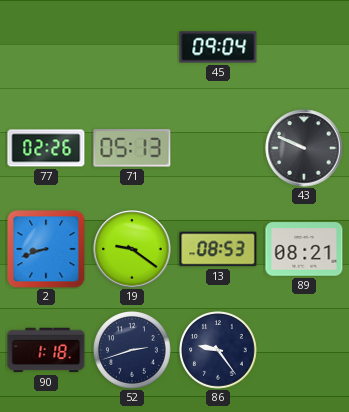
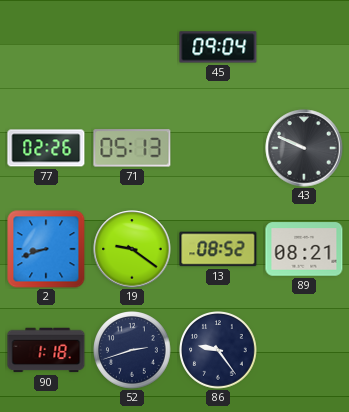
13: 08:53 -> 08:52
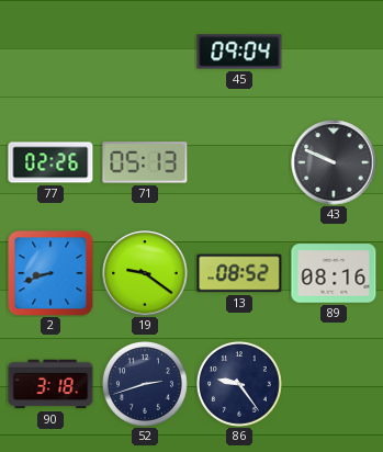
89: 08:21 -> 08:16
90: 1:18 -> 3:18
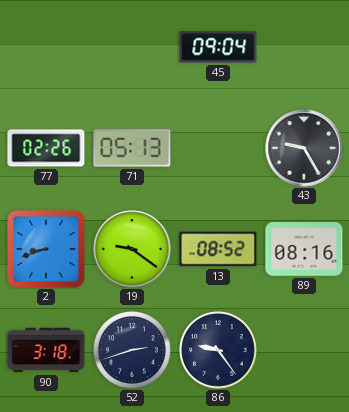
43: 9:49 -> 9:25
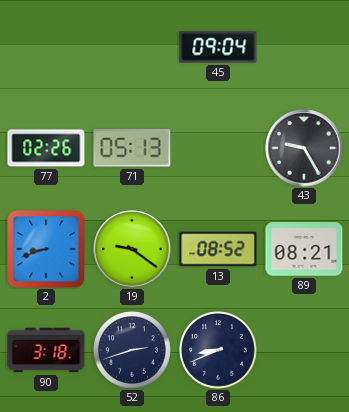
89: 08:16 -> 08:21
86: 9:24 -> 8:41
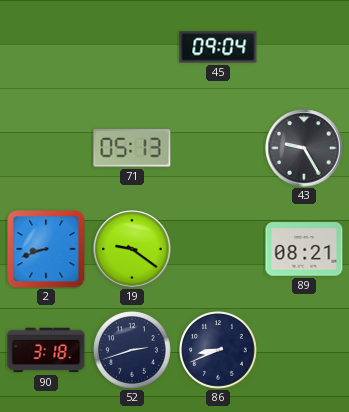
77: 02:26 -> none
13: 08:52 -> none
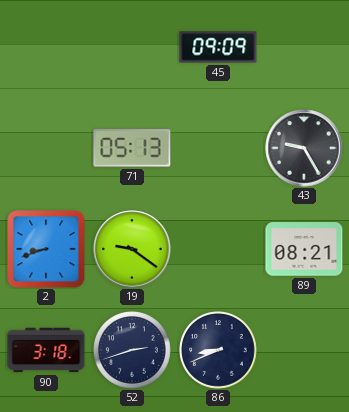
45: 09:04 -> 09:09
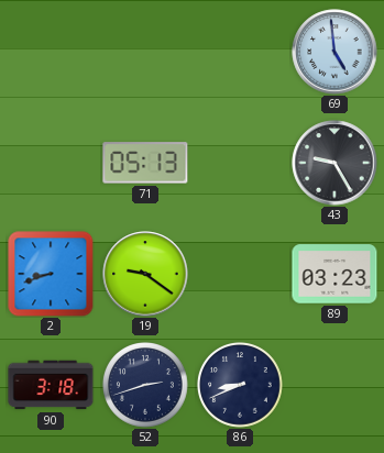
45: 09:09 -> none
69: none -> 4:59
89: 08:21 -> 03:23
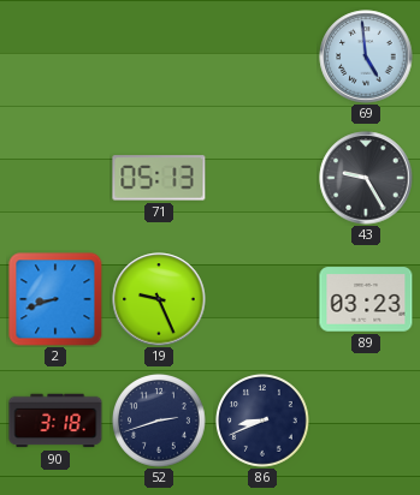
19: 9:21 -> 9:26
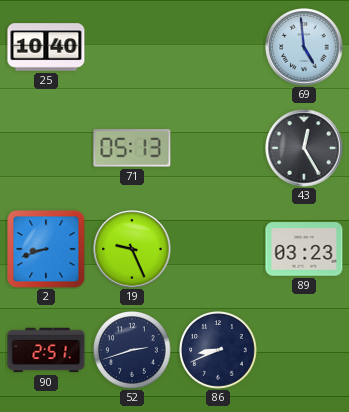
25: none -> 10:40
43: 9:25 -> 12:25
90: 3:18 -> 2:51
